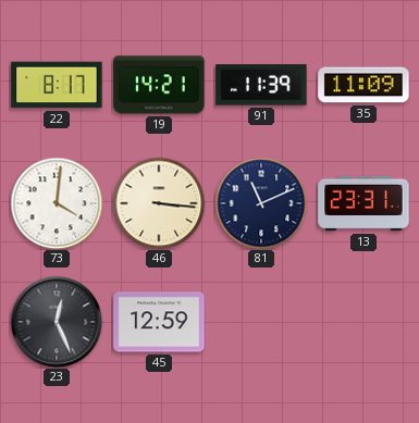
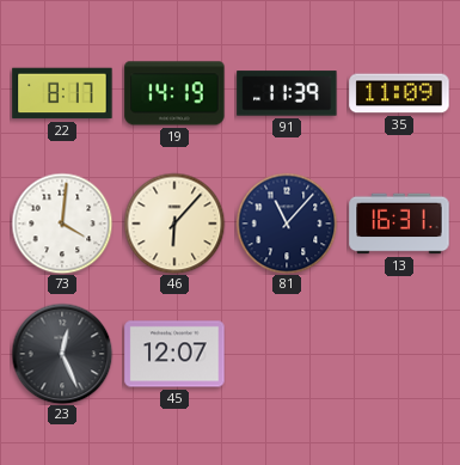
19: 14:21 -> 14:19
46: 3:16 -> 6:07
81: 11:11 -> 11:07
13: 23:31 -> 16:31
45: 12:59 -> 12:07
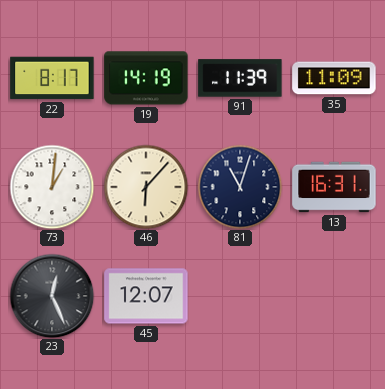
73: 4:01 -> 1:01
81: 11:07 -> 11:03
